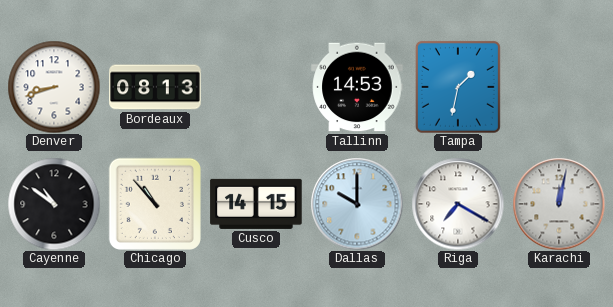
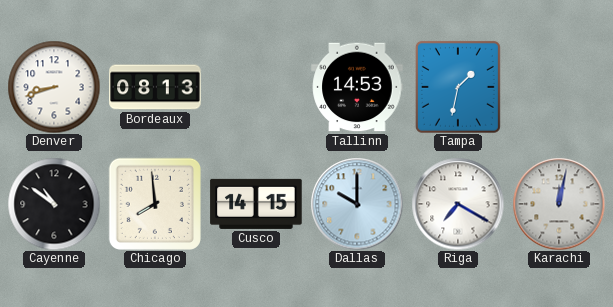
Chicago: 10:53 -> 7:59
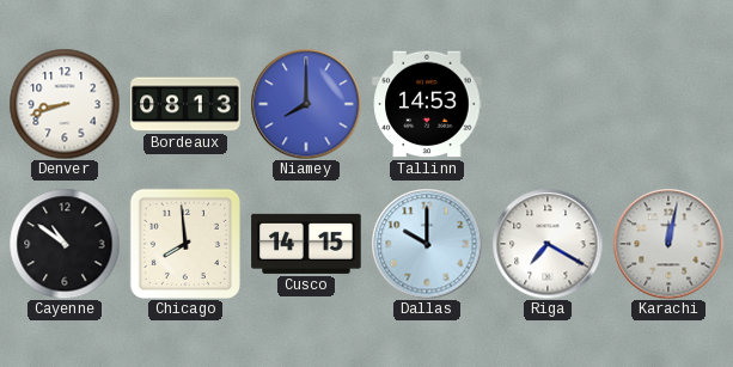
Niamey: none -> 8:00
Tampa: 1:32 -> none
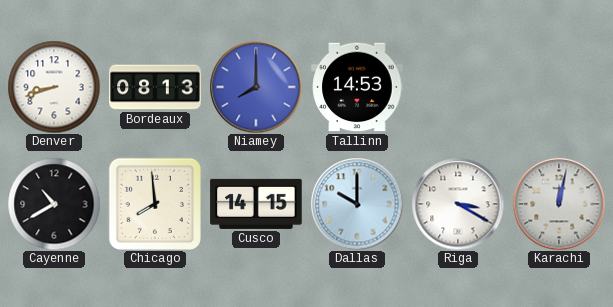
Cayenne: 10:51 -> 10:40
Riga: 7:20 -> 3:20
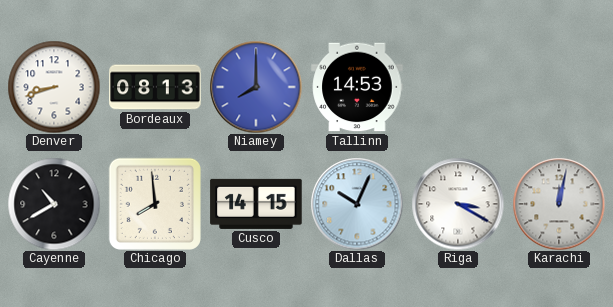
Dallas: 10:00 -> 10:04
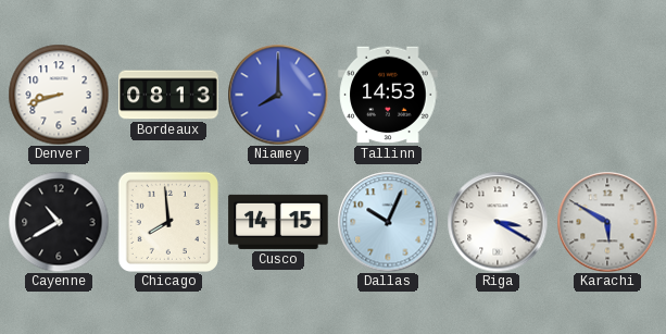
Karachi: 12:02 -> 5:50
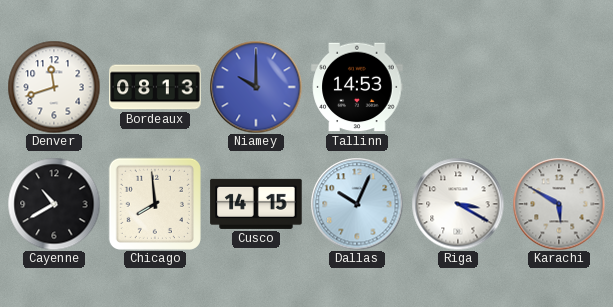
Denver: 8:42 -> 11:42
Niamey: 8:00 -> 10:00
